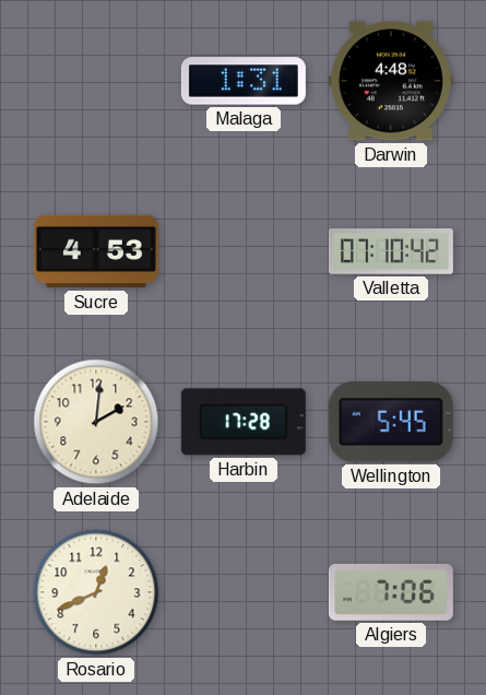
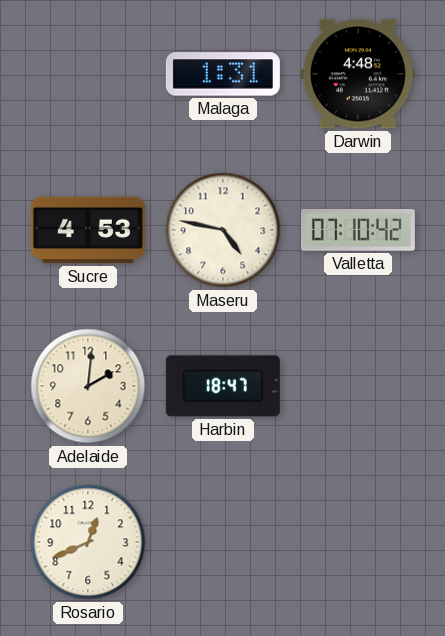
Maseru: none -> 4:47
Harbin: 17:28 -> 18:47
Wellington: 5:45 -> none
Algiers: 7:06 -> none
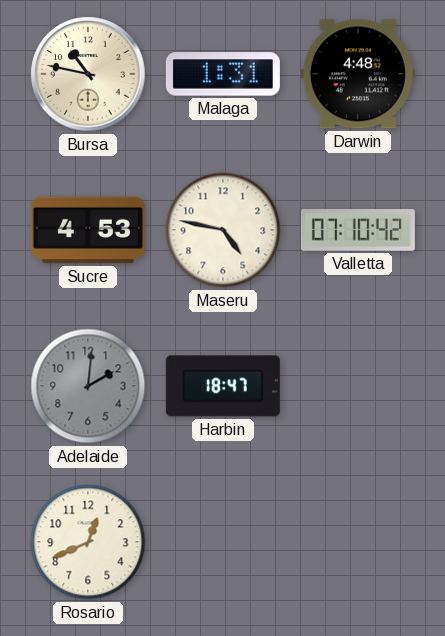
Bursa: none -> 10:47
Adelaide dial: cream -> grey
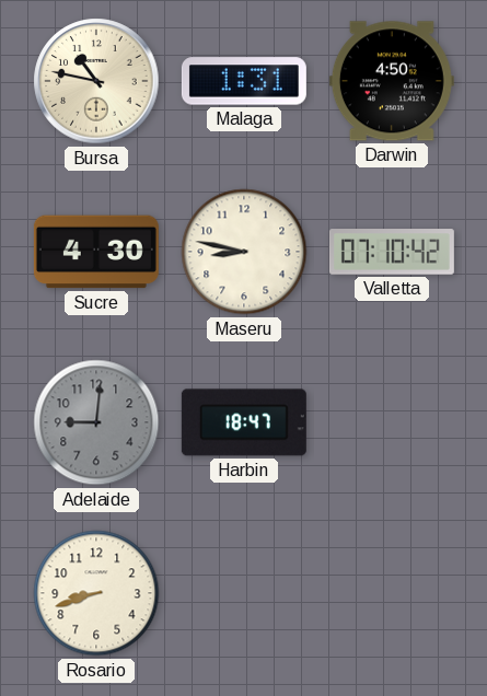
Darwin: 4:48 -> 4:50
Sucre: 4:53 -> 4:30
Maseru: 4:47 -> 8:47
Adelaide: 2:01 -> 9:01
Rosario: 12:41 -> 8:42
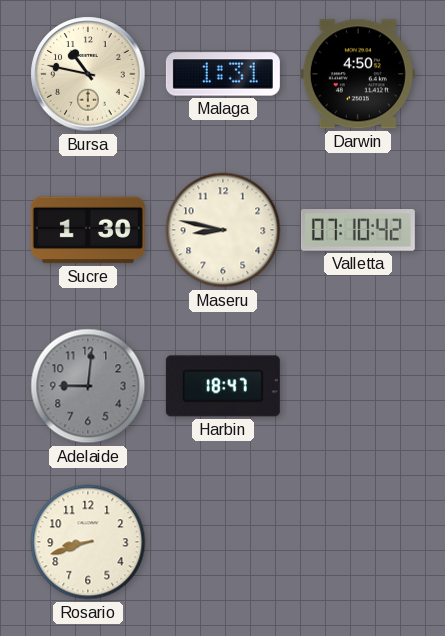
Sucre: 4:30 -> 1:30
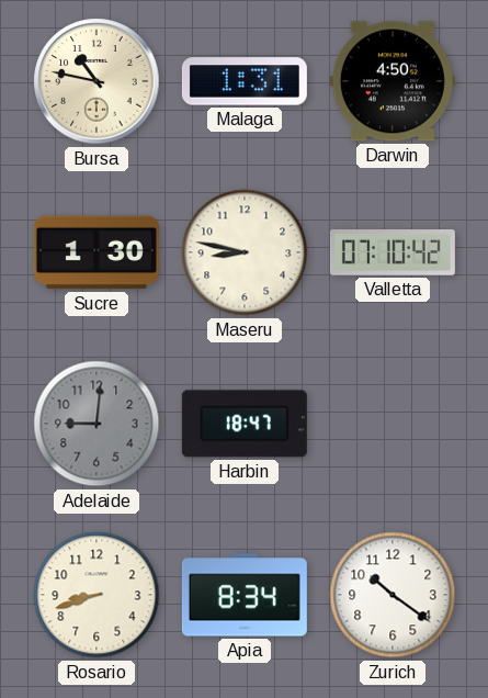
Apia: none -> 8:34
Zurich: none -> 10:21
